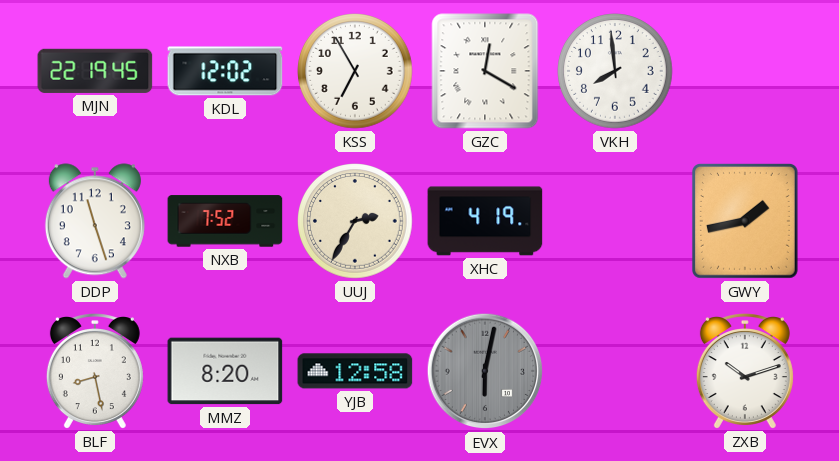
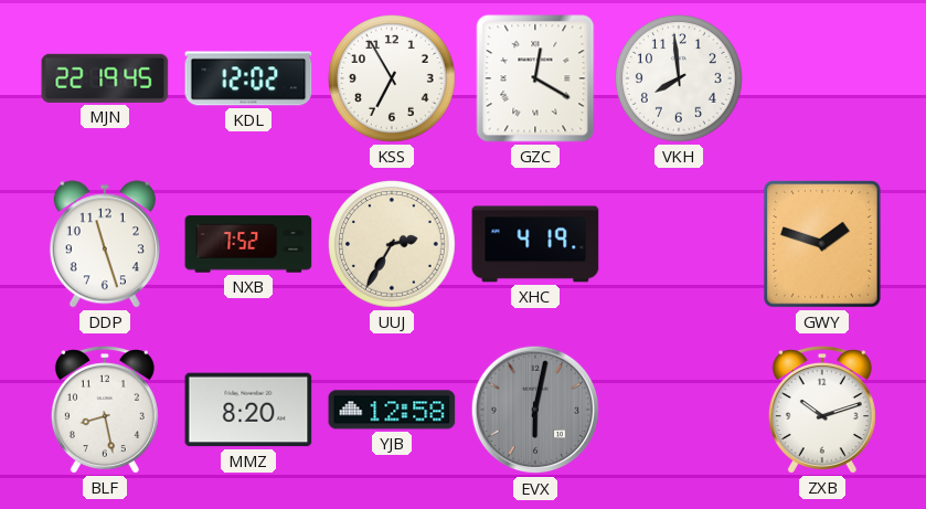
GWY: 1:43 -> 1:48
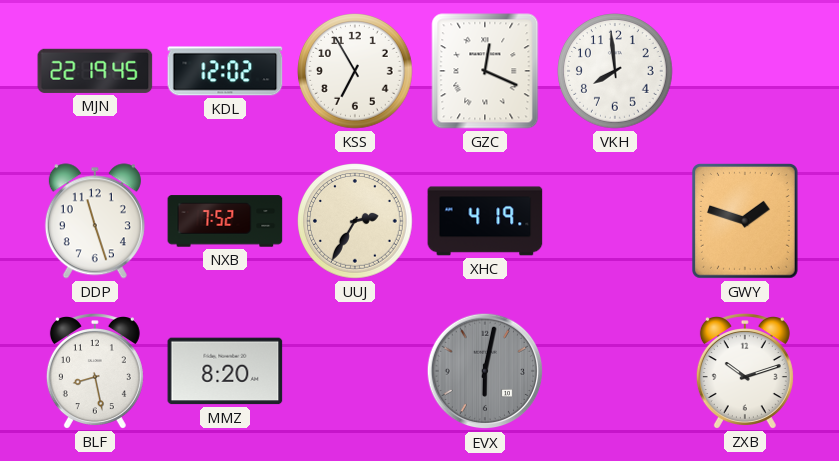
GZC: 12:20 -> 12:19
YJB: 12:58 -> none
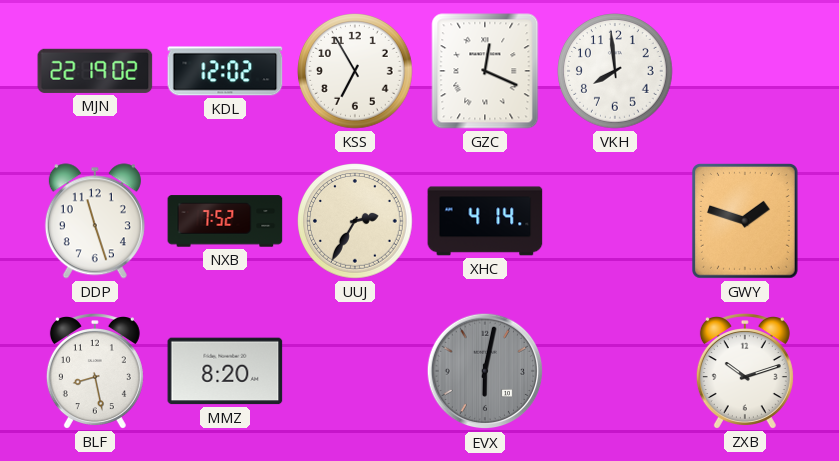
MJN: 22:19:45 -> 22:19:02
XHC: 4:19 -> 4:14
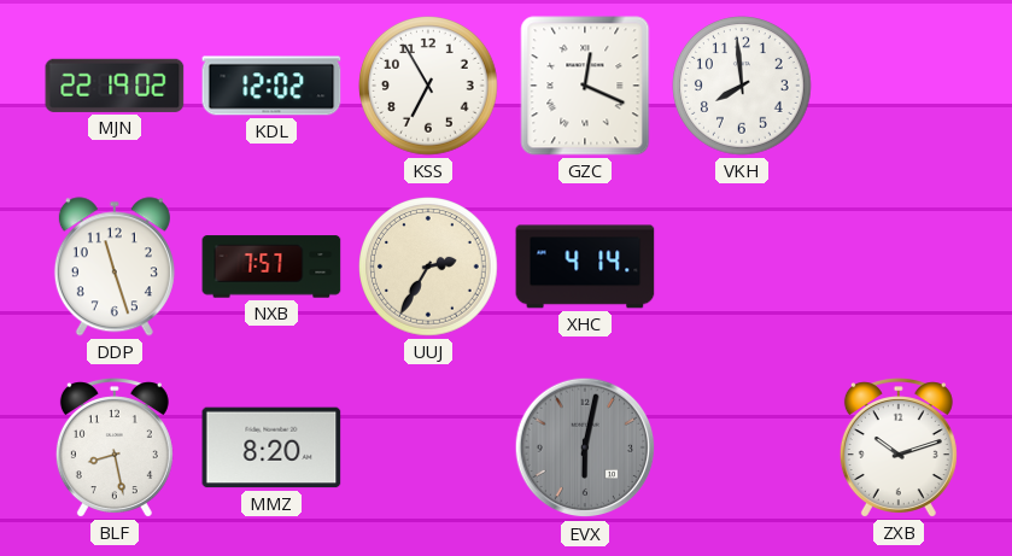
NXB: 7:52 -> 7:57
GWY: 1:48 -> none
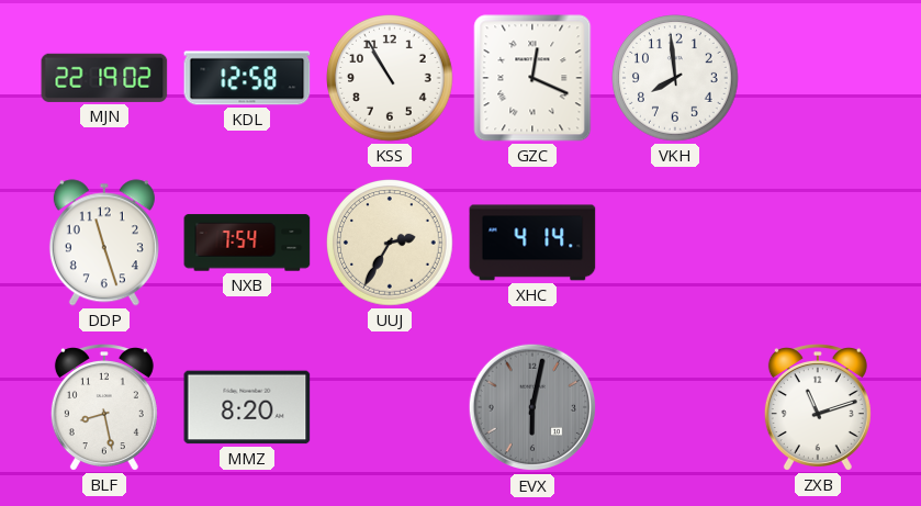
KDL: 12:02 -> 12:58
KSS: 6:55 -> 10:55
NXB: 7:57 -> 7:54
ZXB: 10:12 -> 11:12
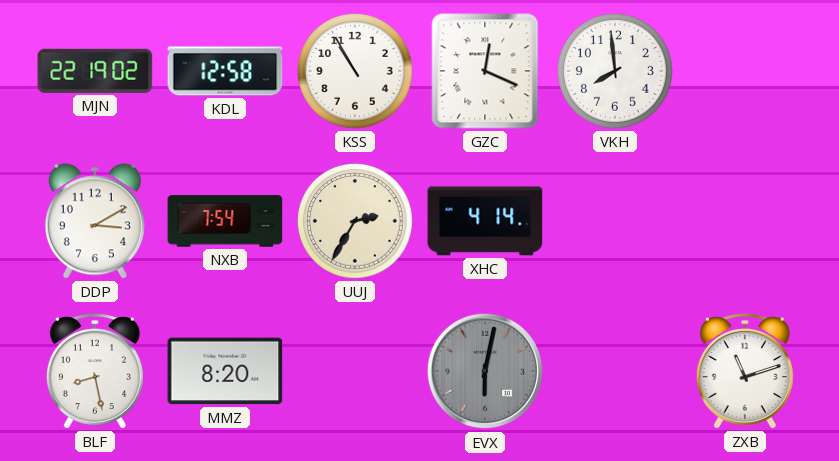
DDP: 11:27 -> 3:10
